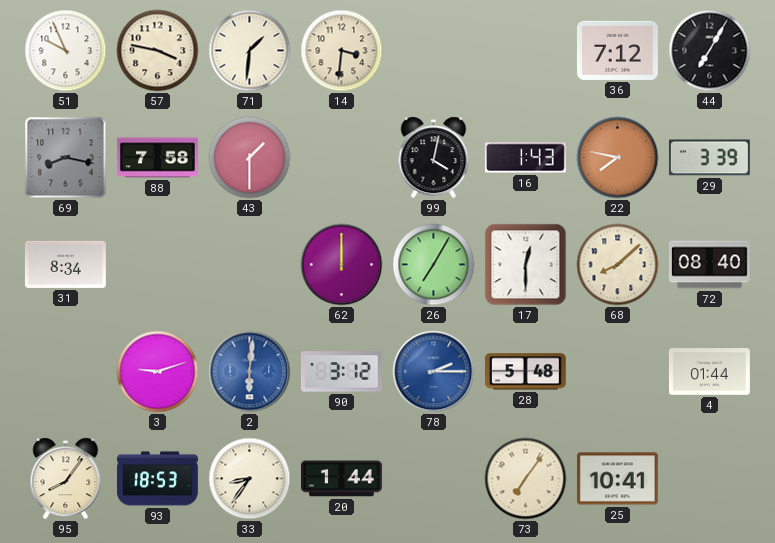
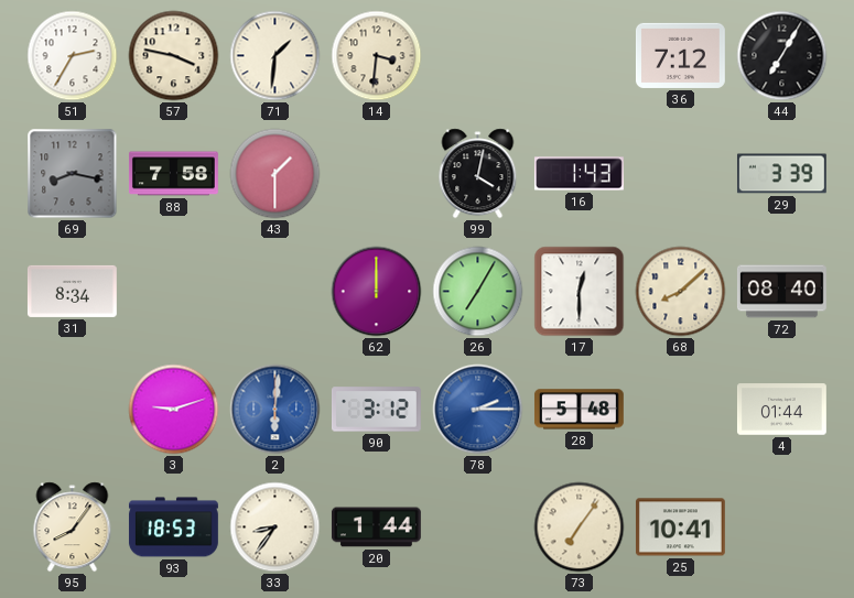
51: 9:56 -> 2:35
22: 7:47 -> none
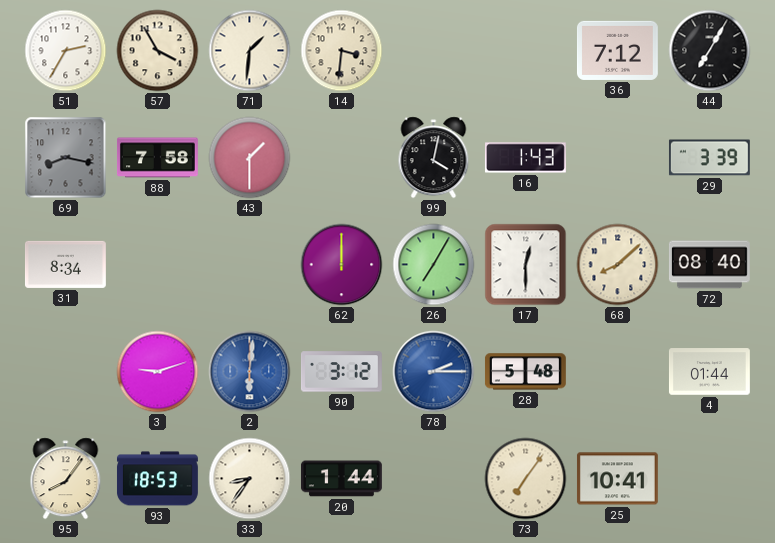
57: 3:47 -> 3:55
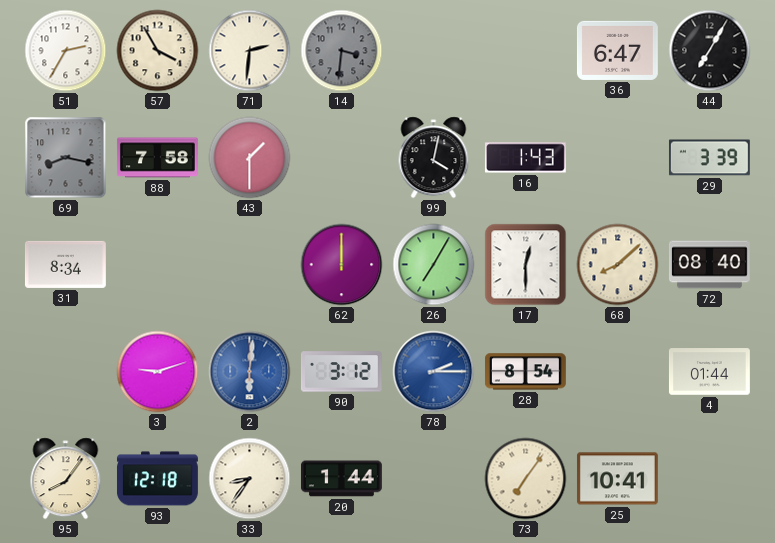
71: 1:31 -> 2:31
14 dial: cream -> grey
36: 7:12 -> 6:47
28: 5:48 -> 8:54
93: 18:53 -> 12:18
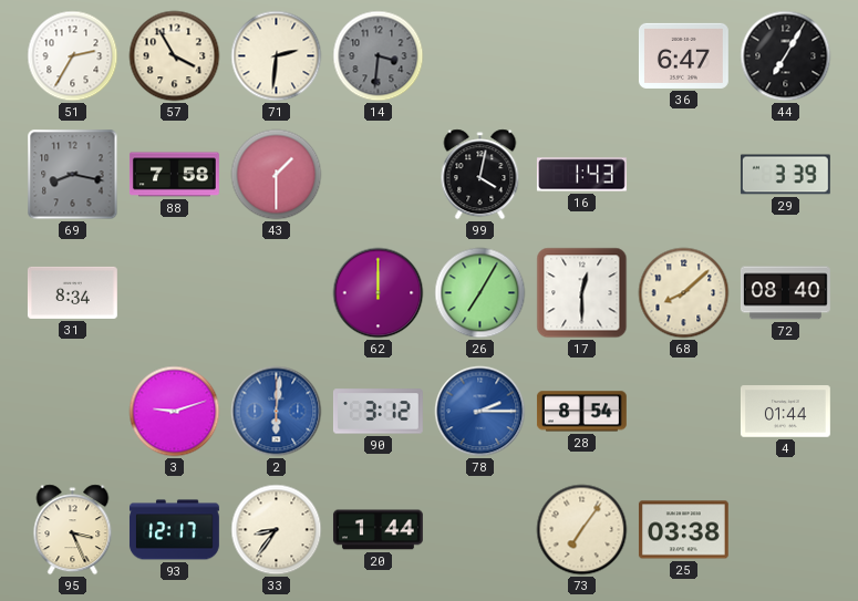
95: 8:06 -> 3:26
93: 12:18 -> 12:17
25: 10:41 -> 03:38
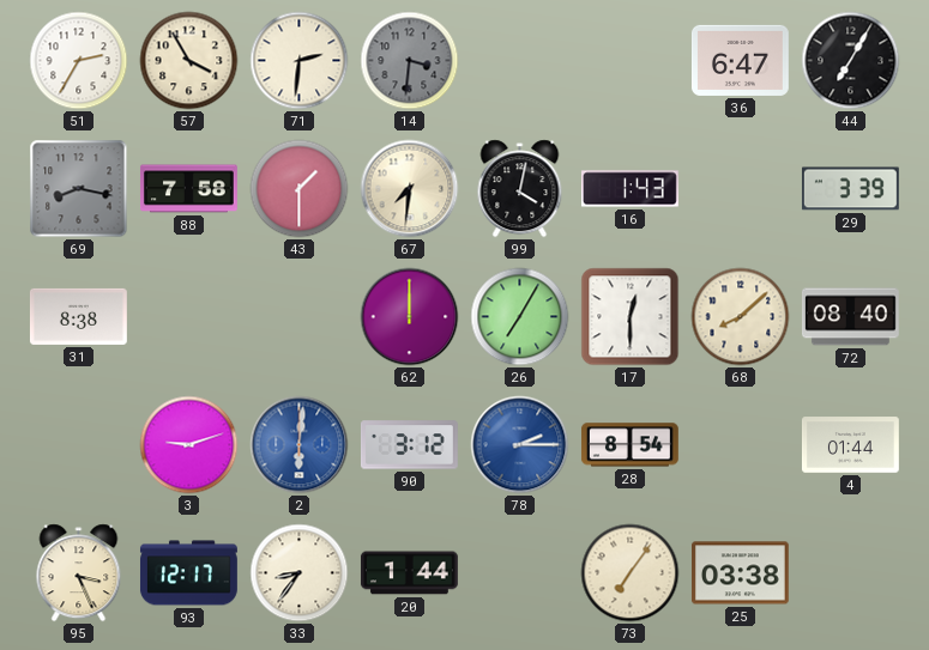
67: none -> 7:31
31: 8:34 -> 8:38
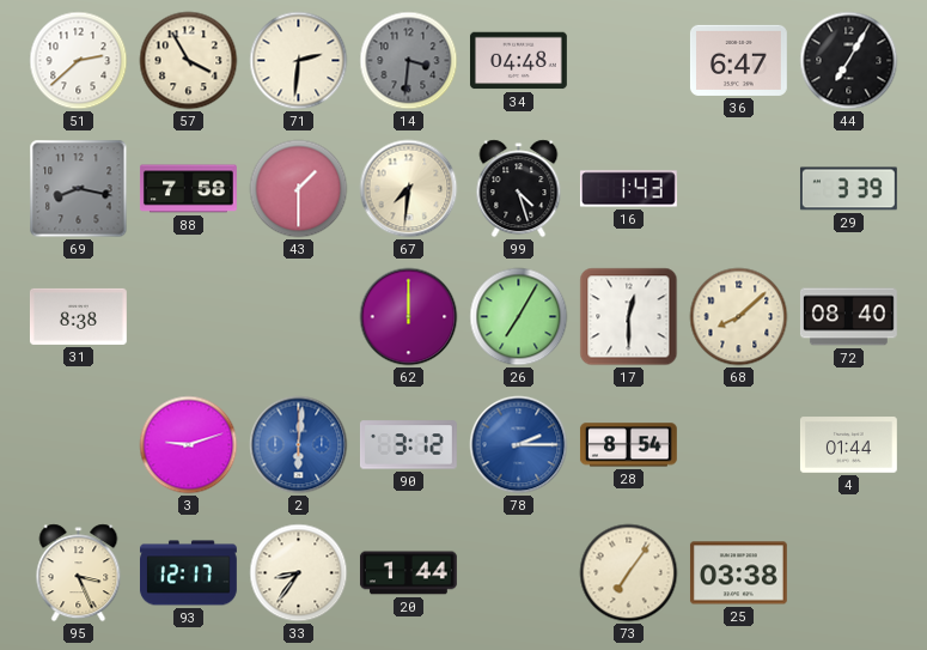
51: 2:35 -> 2:38
34: none -> 04:48
99: 4:02 -> 4:27
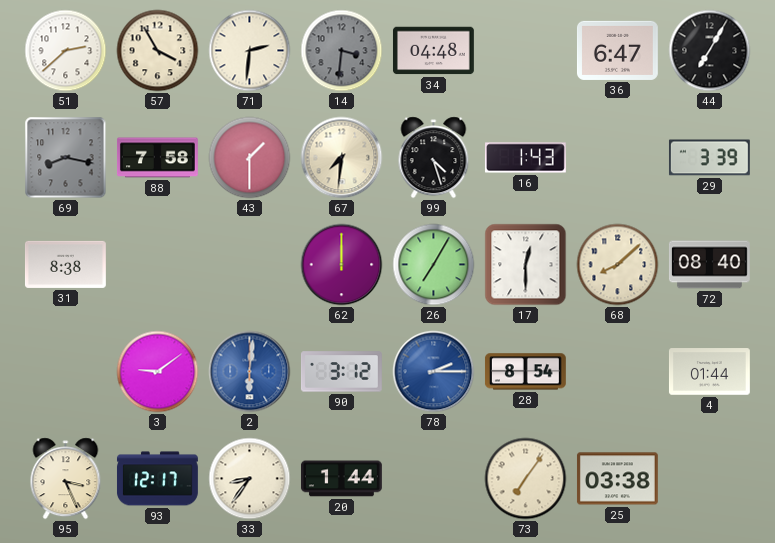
3: 9:12 -> 9:09
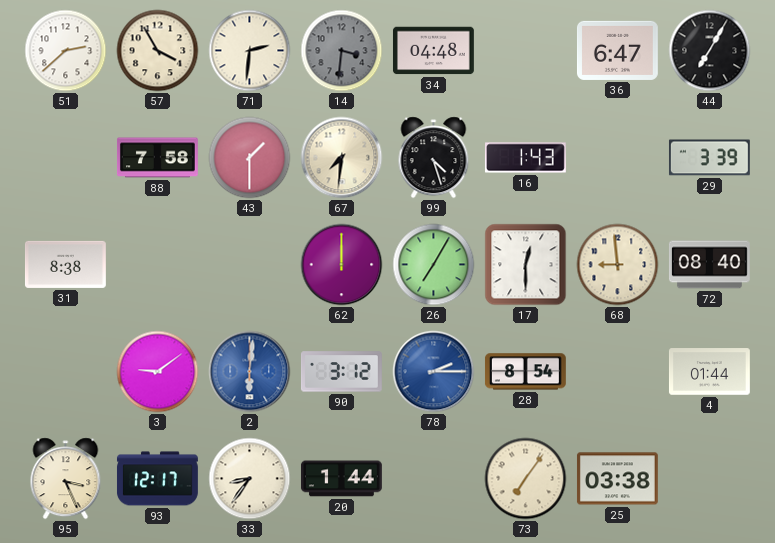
69: 8:17 -> none
68: 8:08 -> 8:59
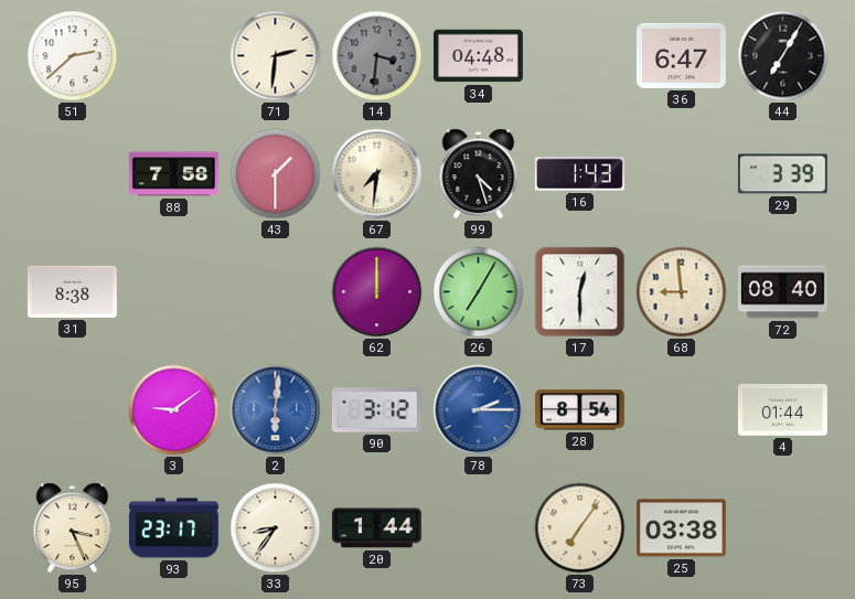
57: 3:55 -> none
93: 12:17 -> 23:17
